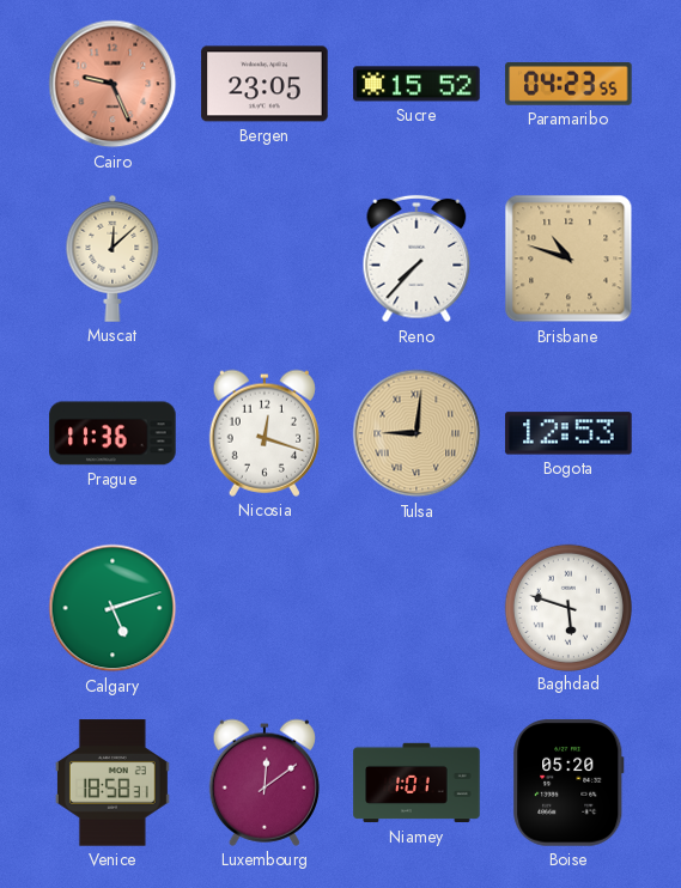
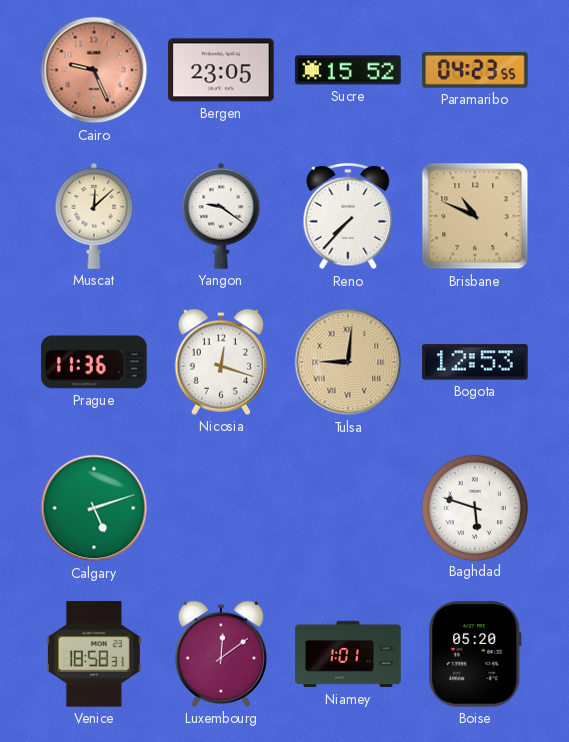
Yangon: none -> 9:21
Brisbane: 10:48 -> 10:49
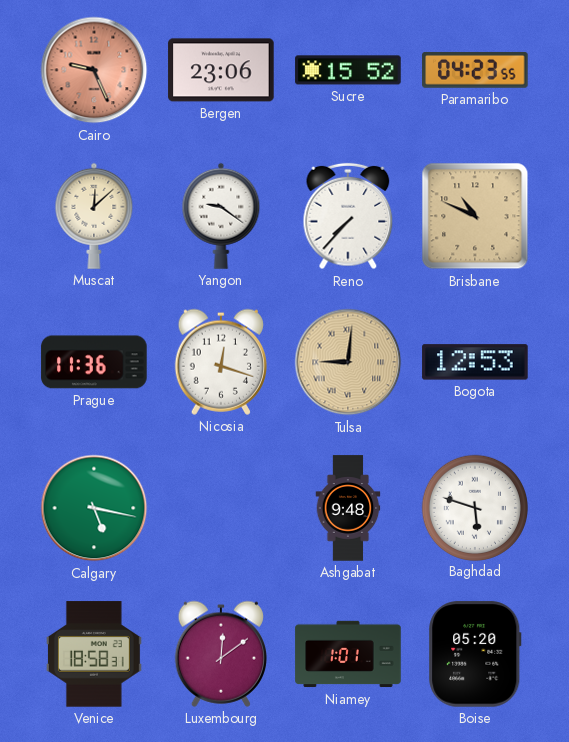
Bergen: 23:05 -> 23:06
Calgary: 5:12 -> 5:17
Ashgabat: none -> 9:48
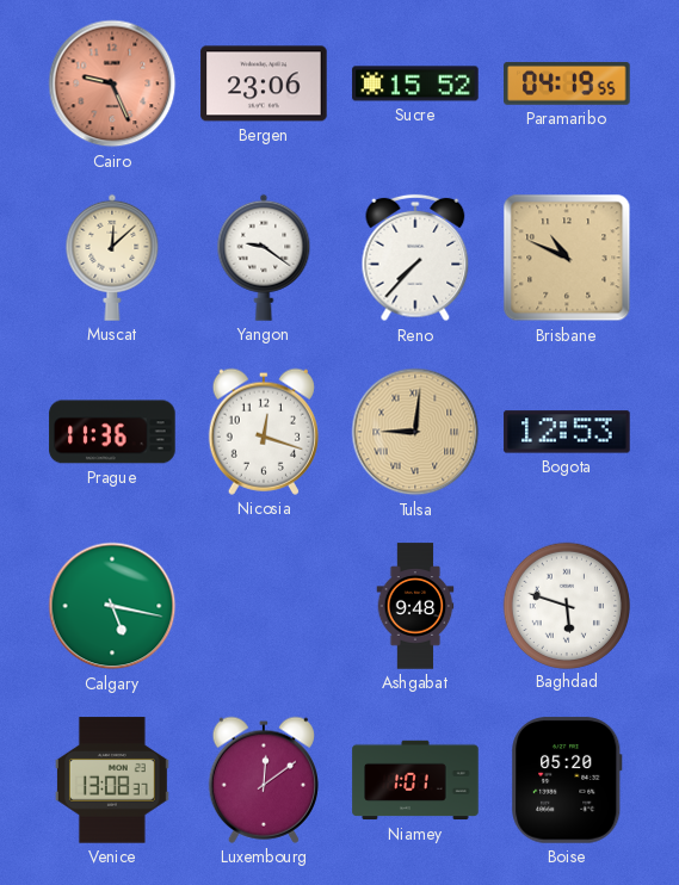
Paramaribo: 04:23 -> 04:19
Venice: 18:58 -> 13:08
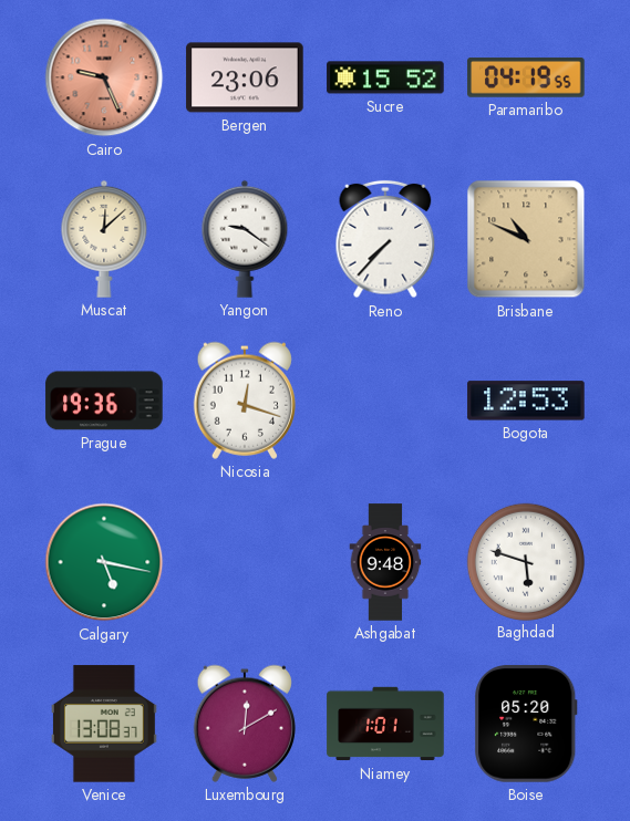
Prague: 11:36 -> 19:36
Tulsa: 9:01 -> none
Luxembourg: 12:09 -> 12:10
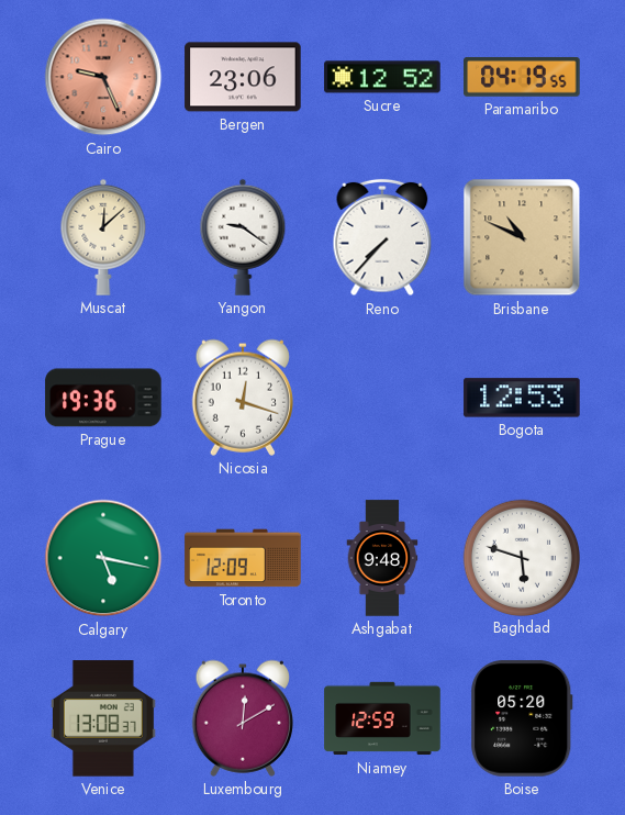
Sucre: 15:52 -> 12:52
Toronto: none -> 12:09
Niamey: 1:01 -> 12:59
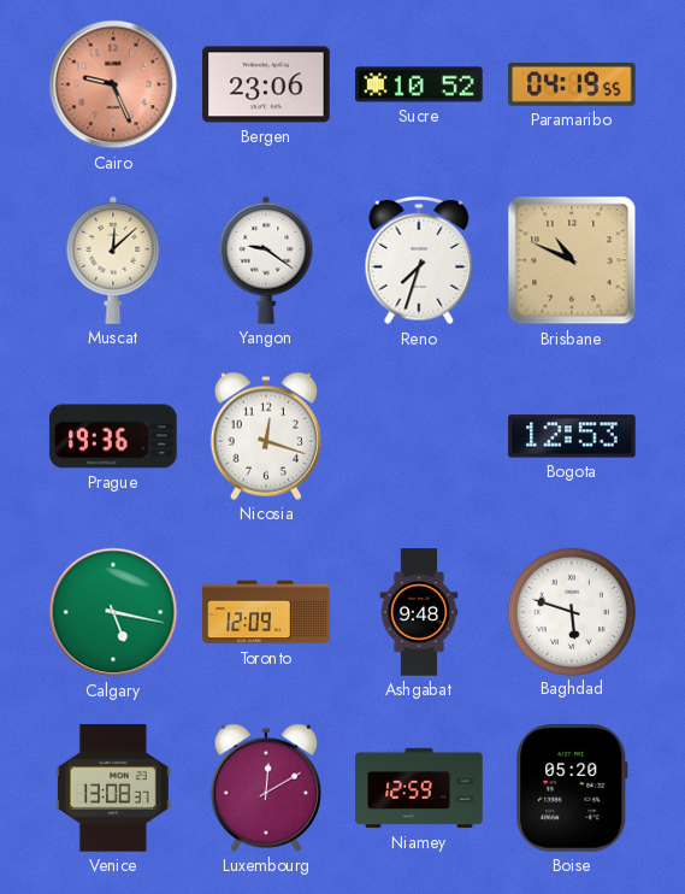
Sucre: 12:52 -> 10:52
Reno: 7:37 -> 7:33
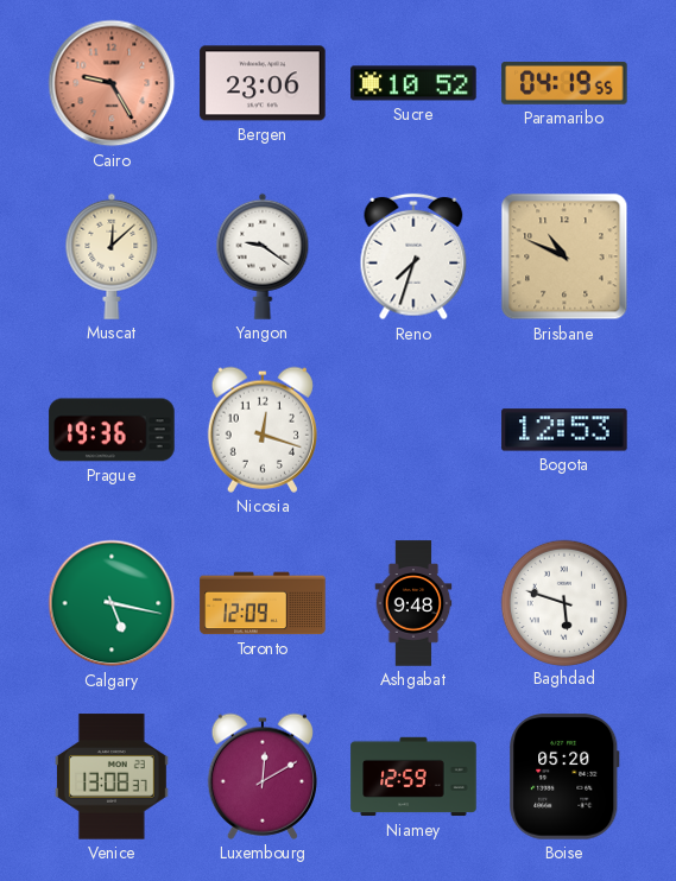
Cairo: 9:26 -> 9:25
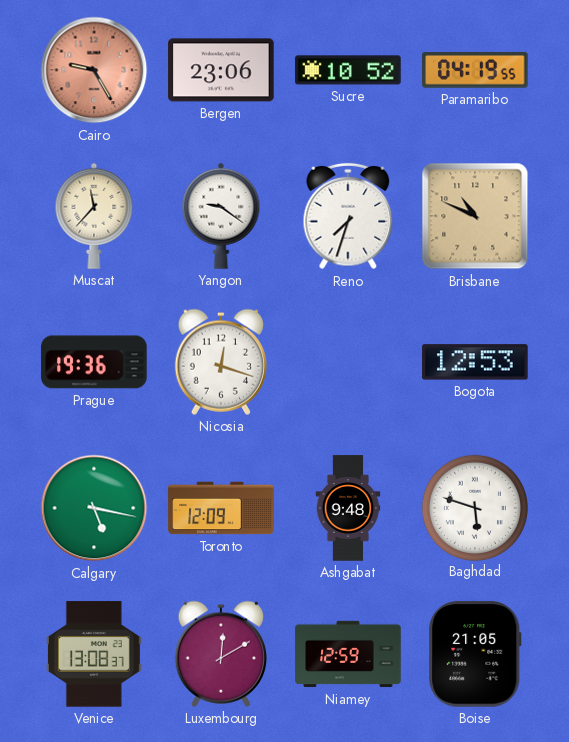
Muscat: 12:08 -> 11:37
Boise: 05:20 -> 21:05
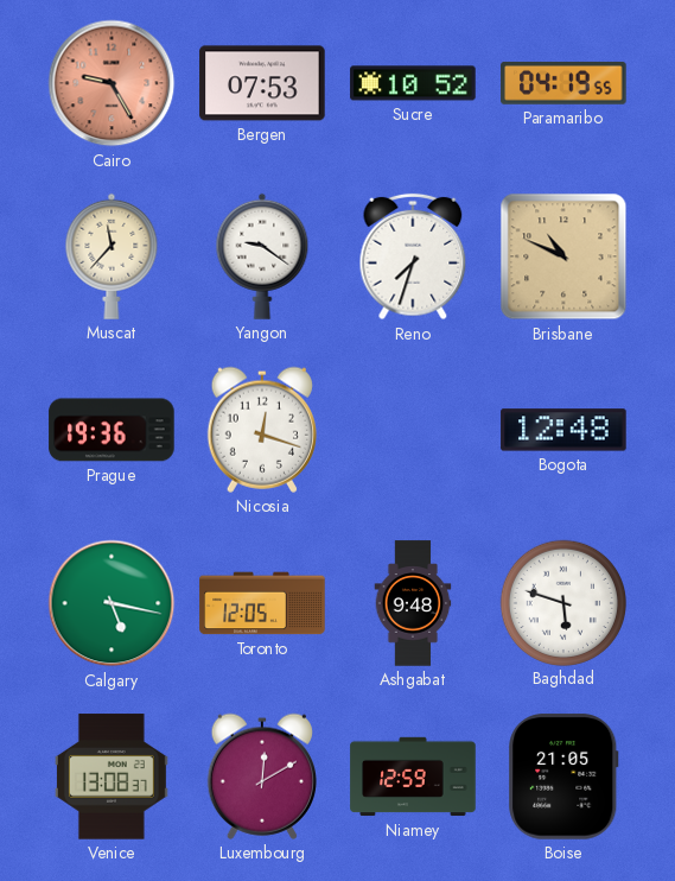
Bergen: 23:06 -> 07:53
Bogota: 12:53 -> 12:48
Toronto: 12:09 -> 12:05
